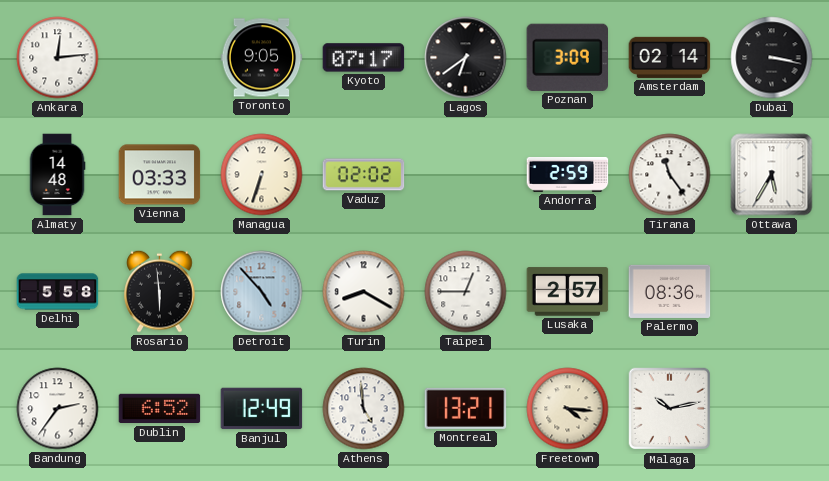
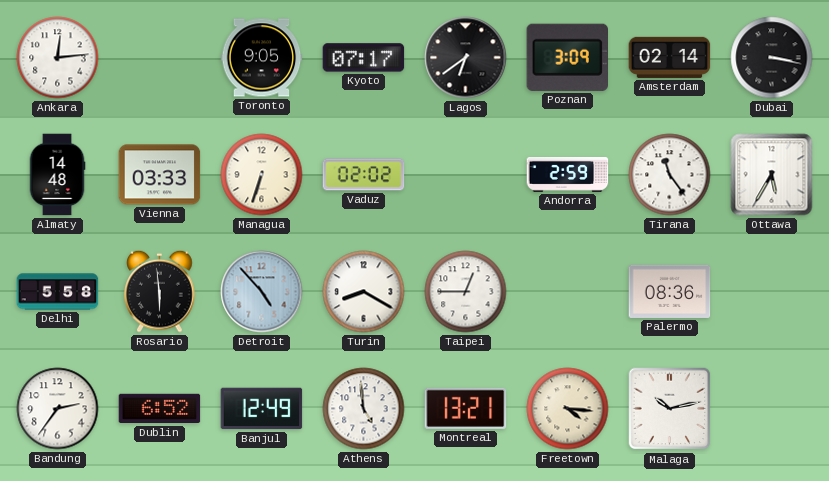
Lusaka: 2:57 -> none
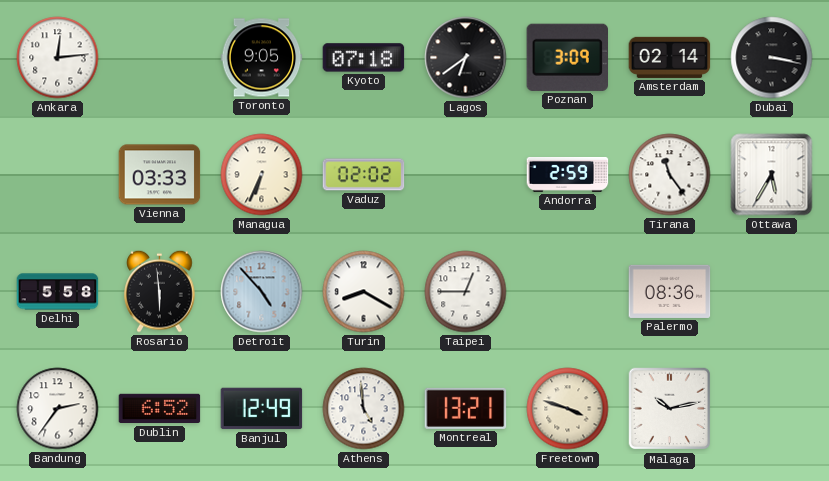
Kyoto: 07:17 -> 07:18
Almaty: 14:48 -> none
Managua: 6:33 -> 6:34
Freetown: 4:16 -> 3:48
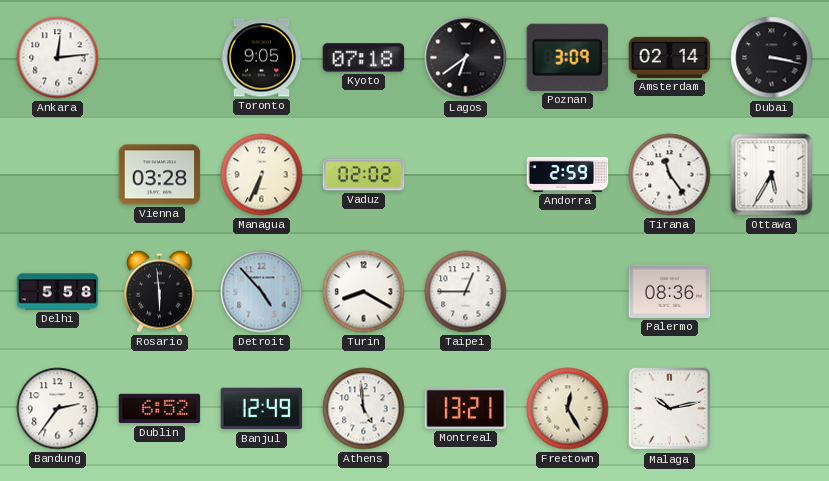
Vienna: 03:33 -> 03:28
Freetown: 3:48 -> 12:25
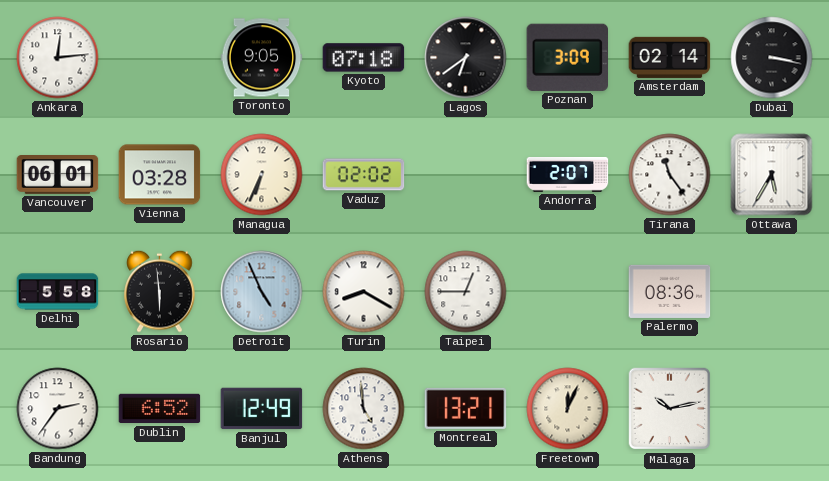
Vancouver: none -> 06:01
Andorra: 2:59 -> 2:07
Detroit: 4:53 -> 4:56
Freetown: 12:25 -> 12:04
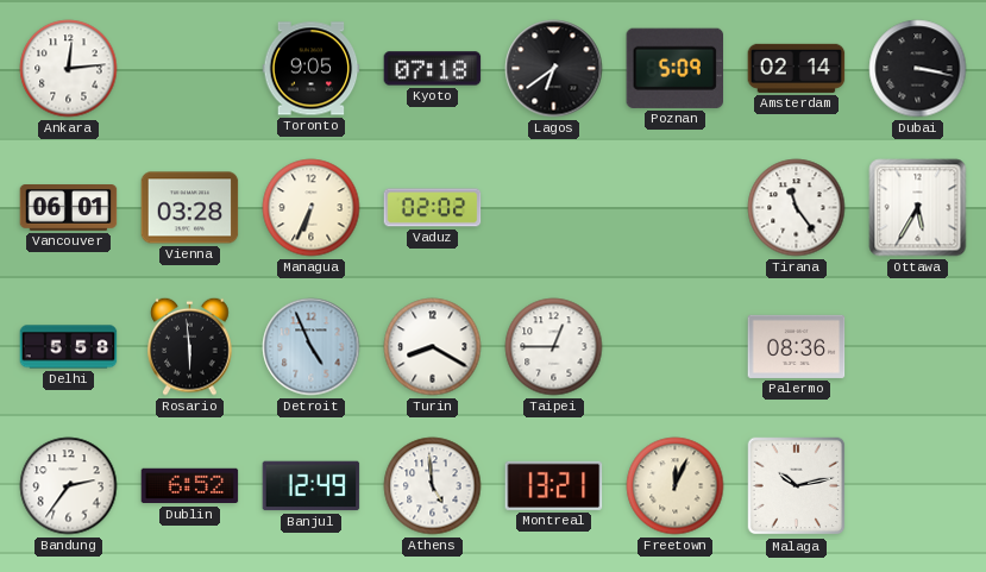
Poznan: 3:09 -> 5:09
Andorra: 2:07 -> none
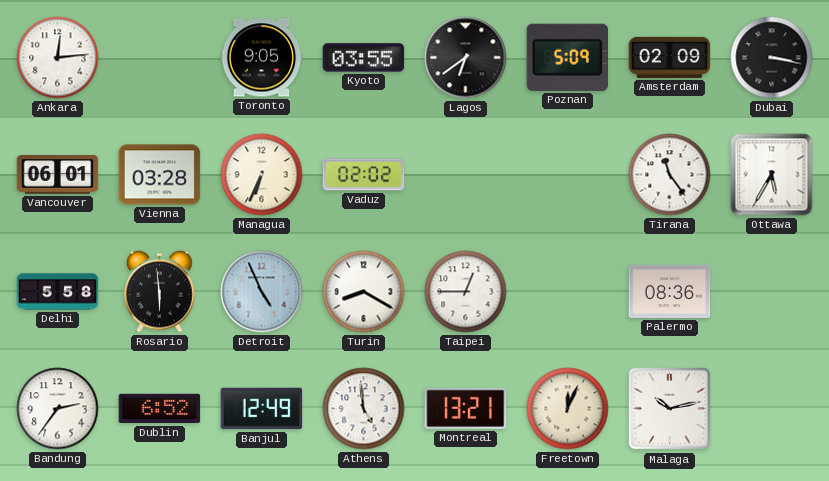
Kyoto: 07:18 -> 03:55
Amsterdam: 02:14 -> 02:09
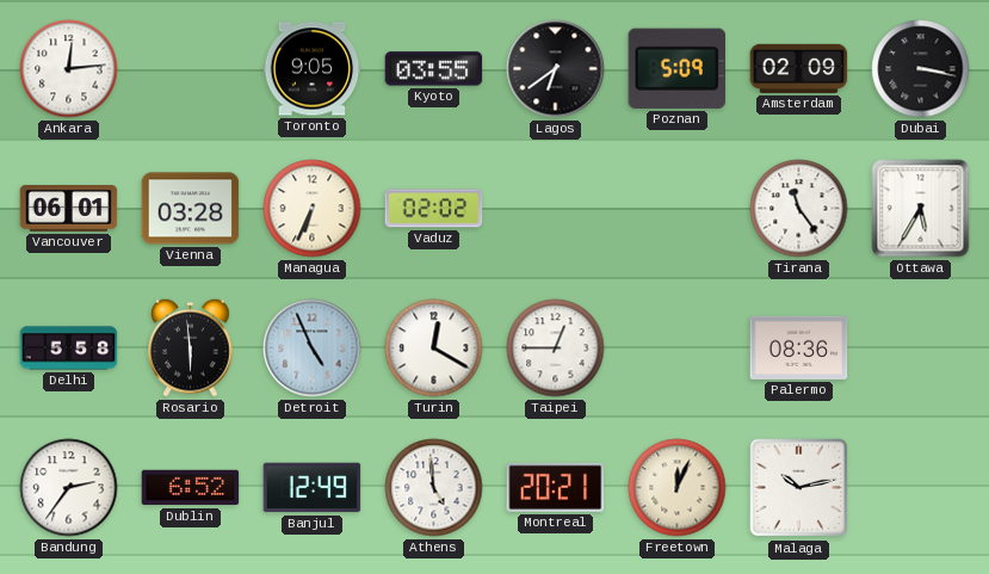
Turin: 8:20 -> 12:20
Montreal: 13:21 -> 20:21
